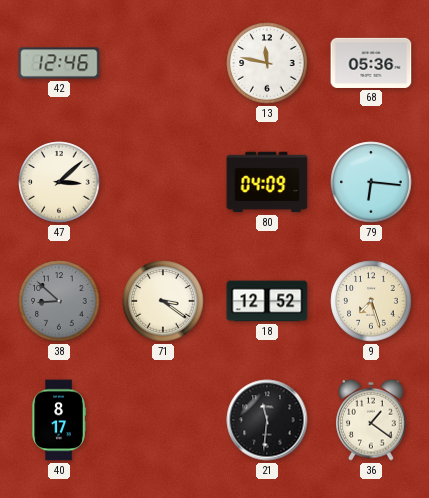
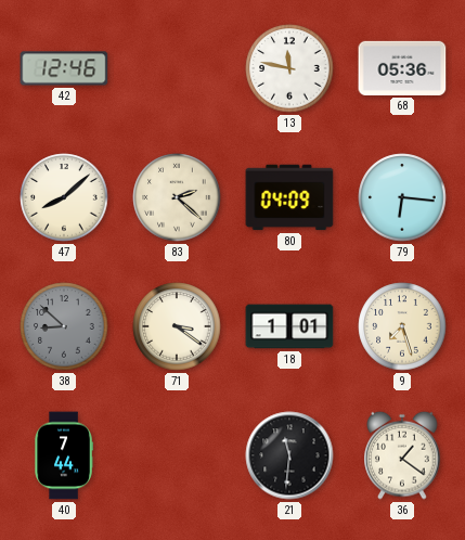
47: 3:08 -> 8:08
83: none -> 2:22
18: 12:52 -> 1:01
40: 8:17 -> 7:44
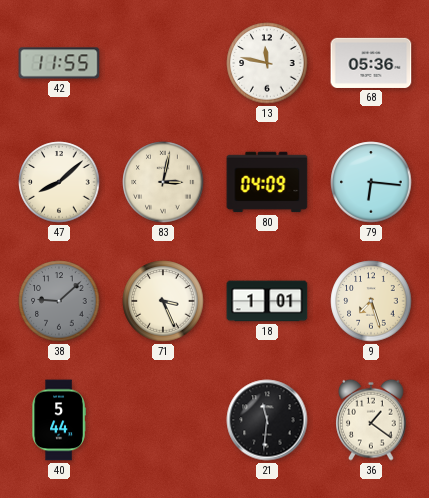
42: 12:46 -> 11:55
83: 2:22 -> 3:02
38: 8:52 -> 9:08
71: 3:21 -> 3:26
40: 7:44 -> 5:44
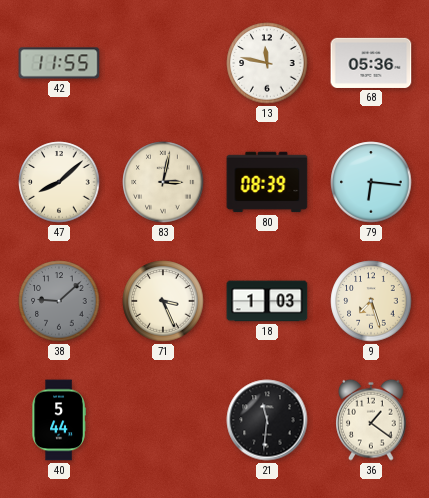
80: 04:09 -> 08:39
18: 1:01 -> 1:03
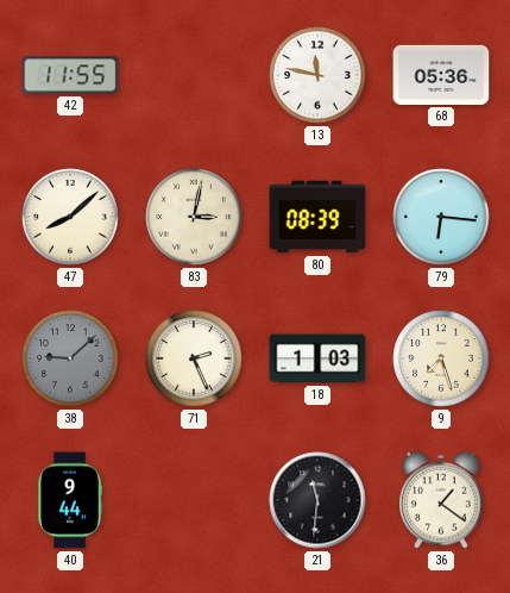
71: 3:26 -> 2:26
40: 5:44 -> 9:44
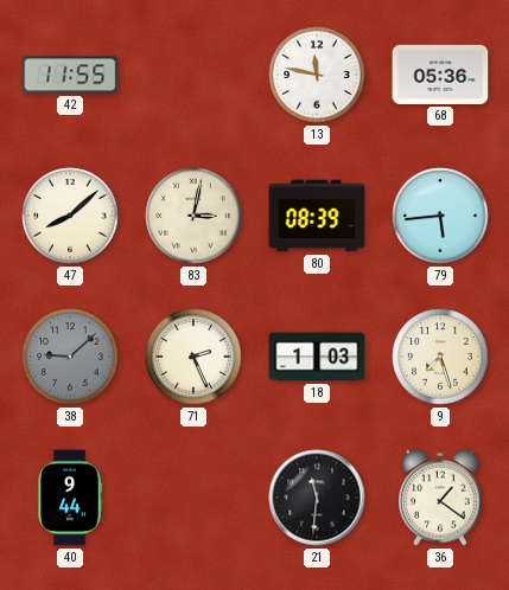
79: 6:16 -> 5:44
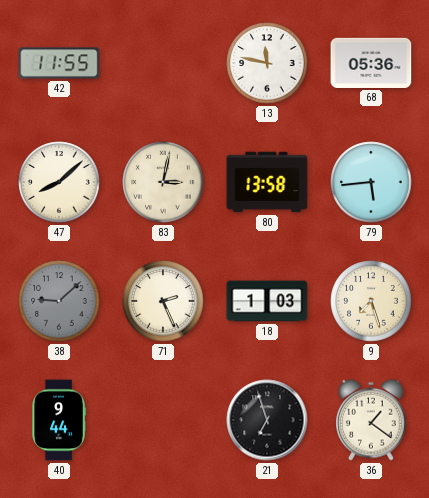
80: 08:39 -> 13:58
21: 11:31 -> 6:57
